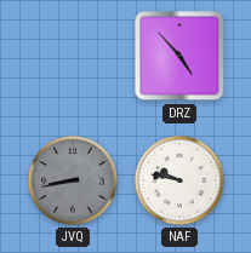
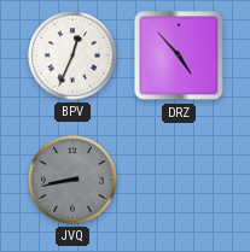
BPV: none -> 12:34
NAF: 9:47 -> none
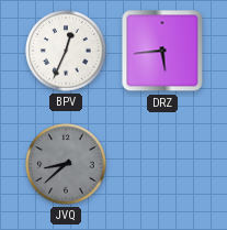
DRZ: 4:53 -> 5:44
JVQ: 8:43 -> 8:38
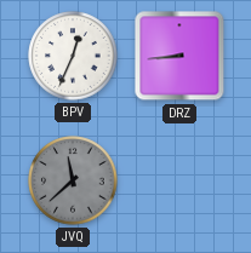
DRZ: 5:44 -> 8:44
JVQ: 8:38 -> 11:38
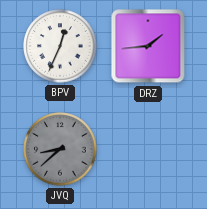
DRZ: 8:44 -> 1:44
JVQ: 11:38 -> 8:38
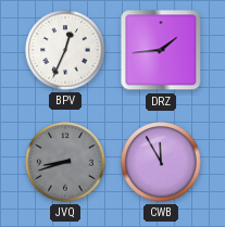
JVQ: 8:38 -> 8:42
CWB: none -> 11:55
